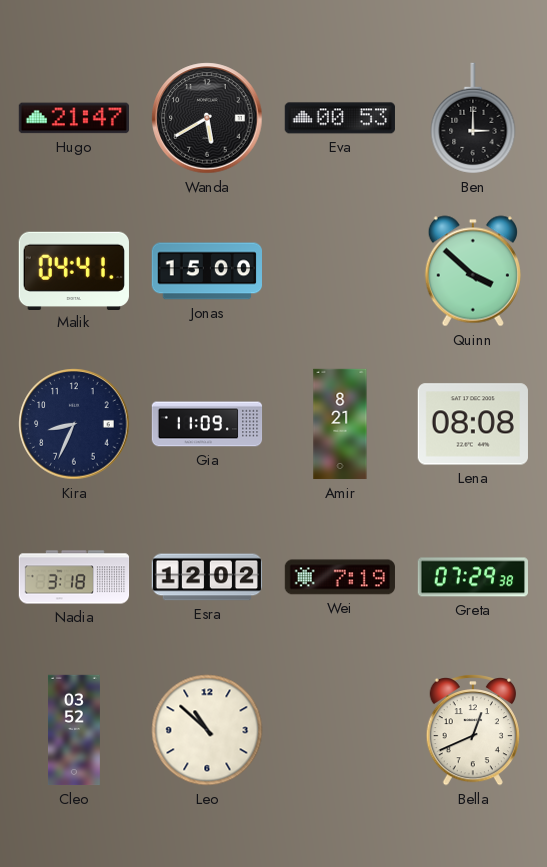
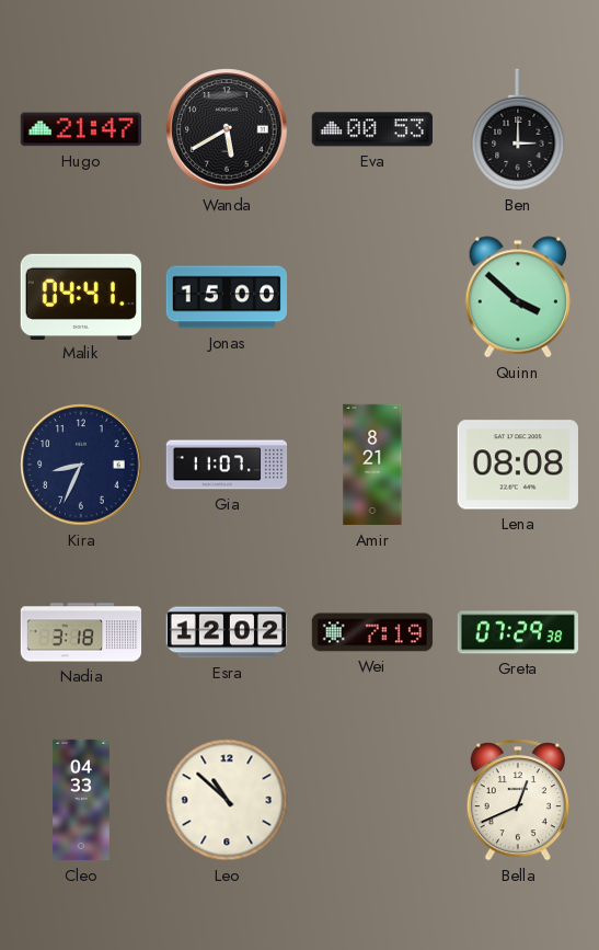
Gia: 11:09 -> 11:07
Cleo: 03:52 -> 04:33
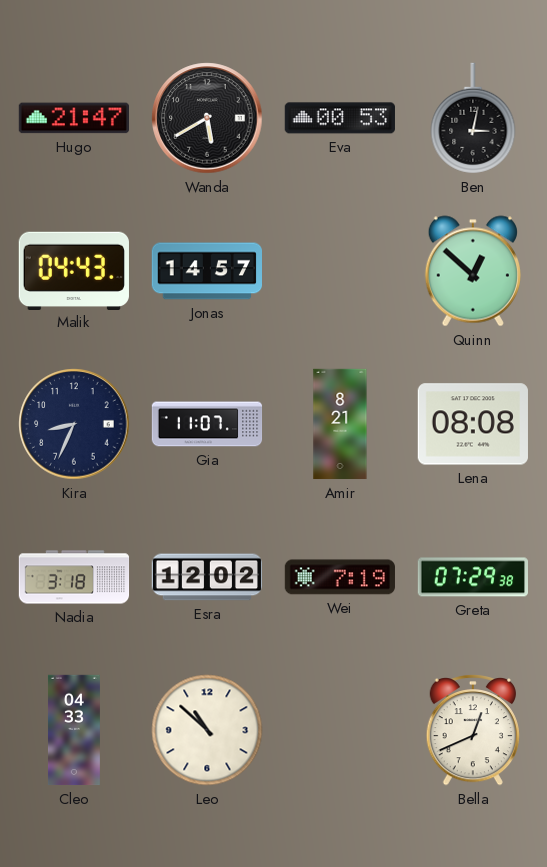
Ben: 3:00 -> 3:02
Malik: 04:41 -> 04:43
Jonas: 15:00 -> 14:57
Quinn: 3:52 -> 12:52
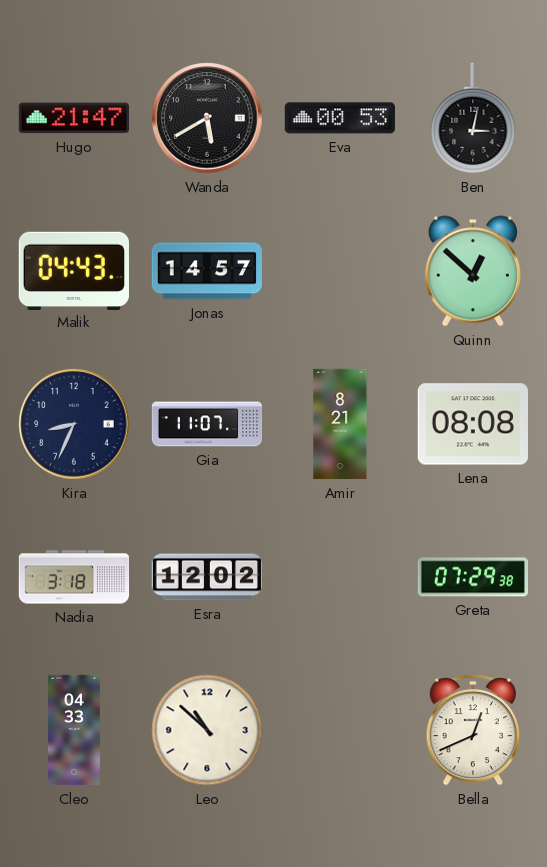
Wei: 7:19 -> none
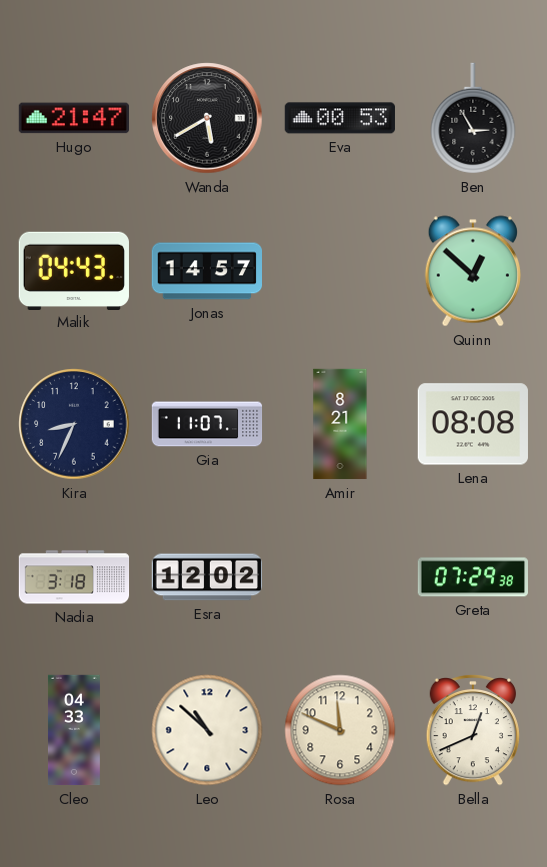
Ben: 3:02 -> 2:55
Rosa: none -> 11:49
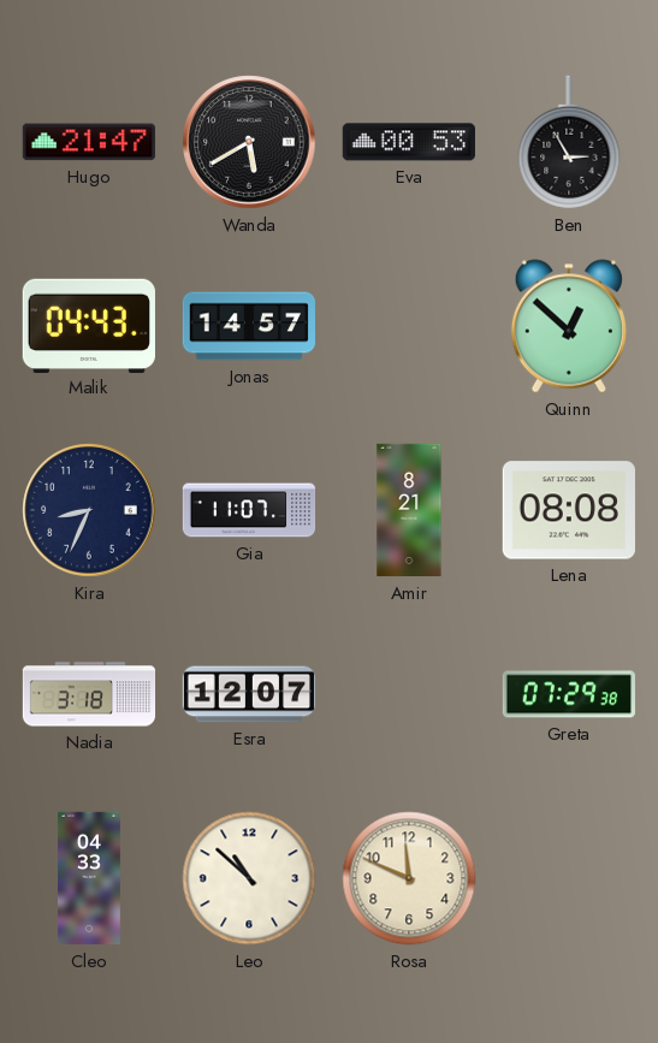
Esra: 12:02 -> 12:07
Bella: 12:41 -> none
